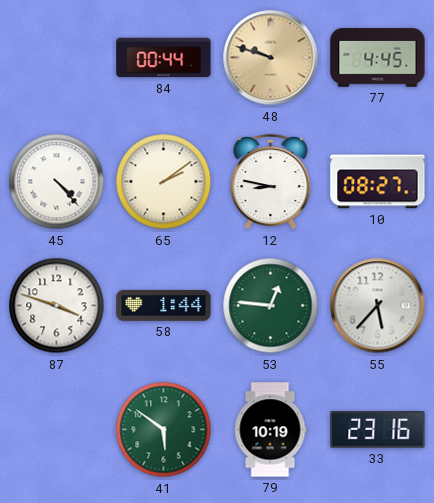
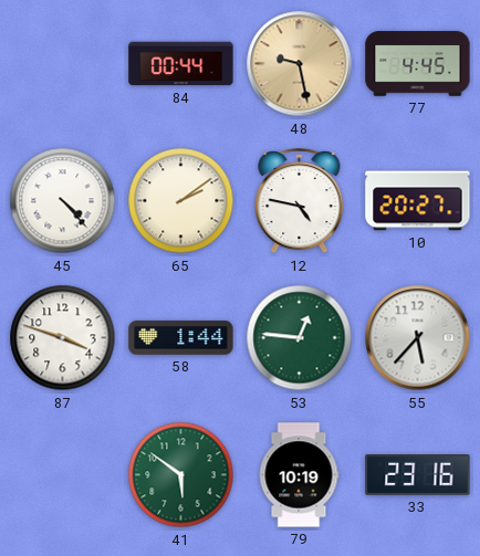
48: 9:48 -> 9:28
12: 8:47 -> 4:47
10: 08:27 -> 20:27
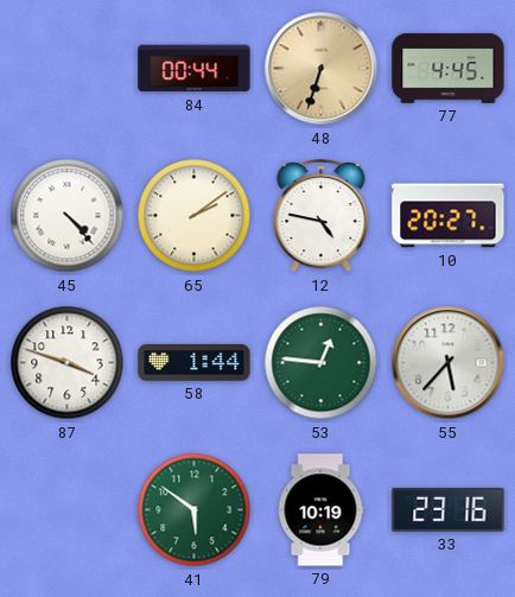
48: 9:28 -> 6:33
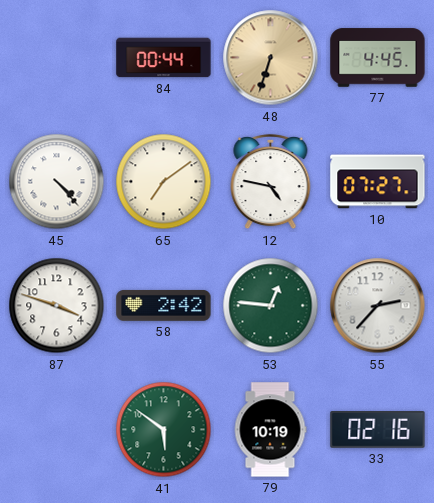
65: 2:09 -> 7:09
10: 20:27 -> 07:27
58: 1:44 -> 2:42
55: 5:37 -> 2:37
33: 23:16 -> 02:16
